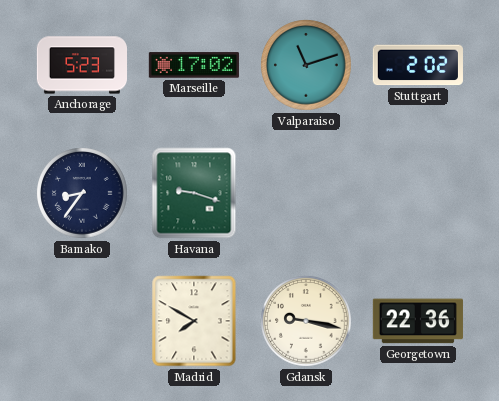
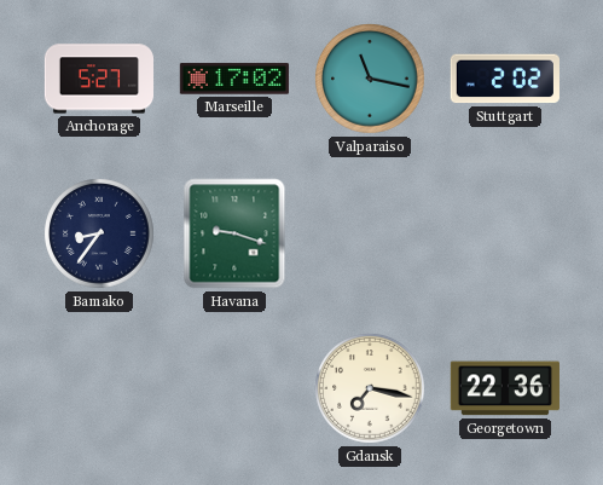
Anchorage: 5:23 -> 5:27
Valparaiso: 11:12 -> 11:17
Madrid: 7:50 -> none
Gdansk: 9:17 -> 7:17
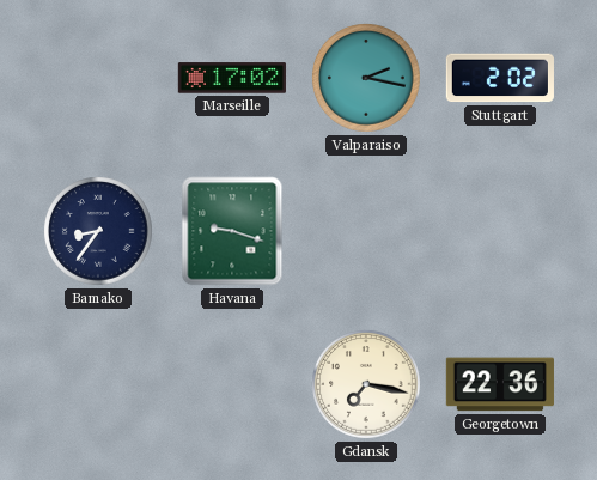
Anchorage: 5:27 -> none
Valparaiso: 11:17 -> 2:17
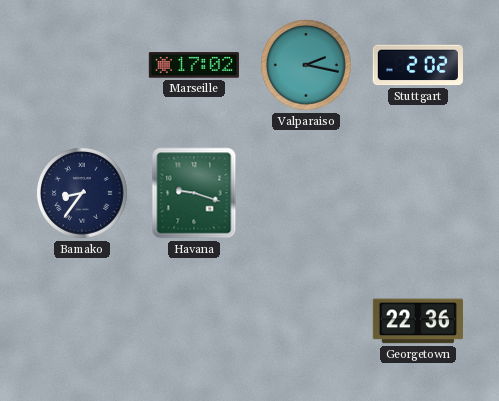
Gdansk: 7:17 -> none
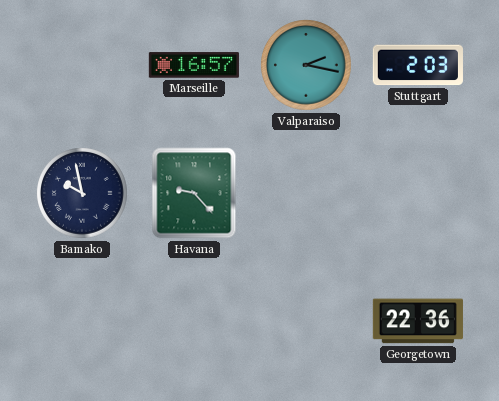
Marseille: 17:02 -> 16:57
Stuttgart: 2:02 -> 2:03
Bamako: 8:36 -> 9:58
Havana: 9:18 -> 9:23
